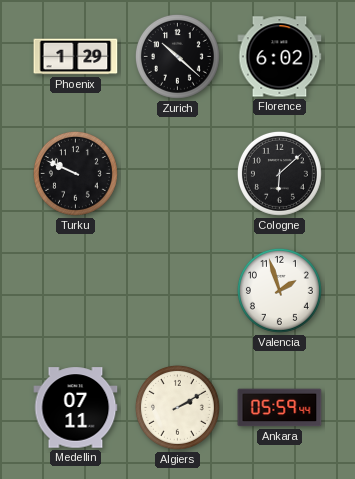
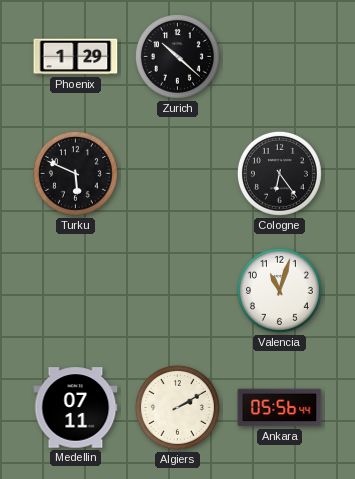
Florence: 6:02 -> none
Turku: 9:49 -> 5:49
Cologne: 6:08 -> 6:24
Valencia: 1:57 -> 11:03
Ankara: 05:59 -> 05:56
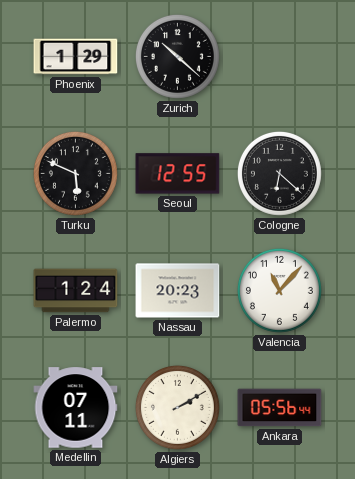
Seoul: none -> 12:55
Cologne: 6:24 -> 6:22
Palermo: none -> 1:24
Nassau: none -> 20:23
Valencia: 11:03 -> 11:07
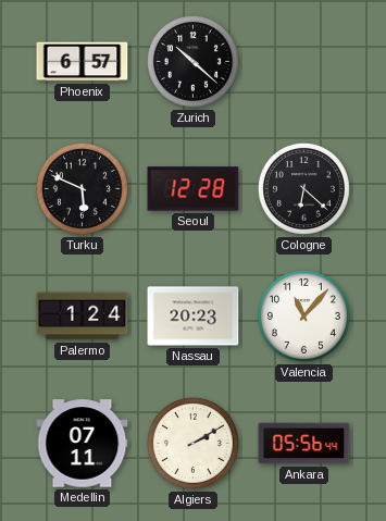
Phoenix: 1:29 -> 6:57
Seoul: 12:55 -> 12:28
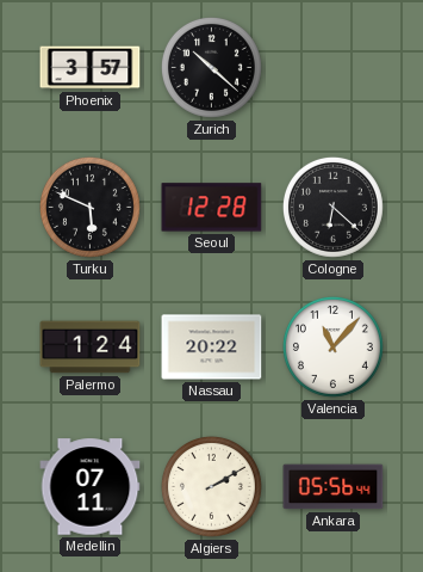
Phoenix: 6:57 -> 3:57
Nassau: 20:23 -> 20:22
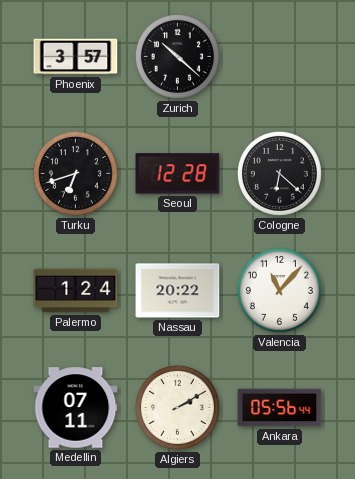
Turku: 5:49 -> 6:42
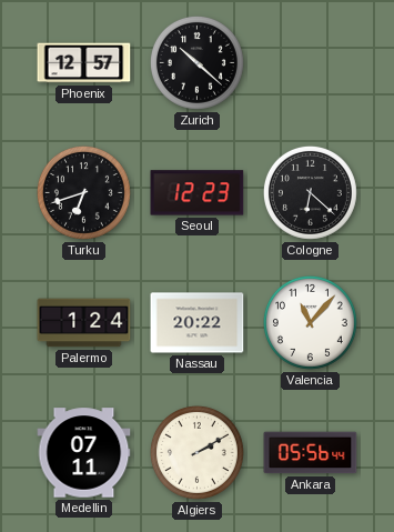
Phoenix: 3:57 -> 12:57
Seoul: 12:28 -> 12:23
